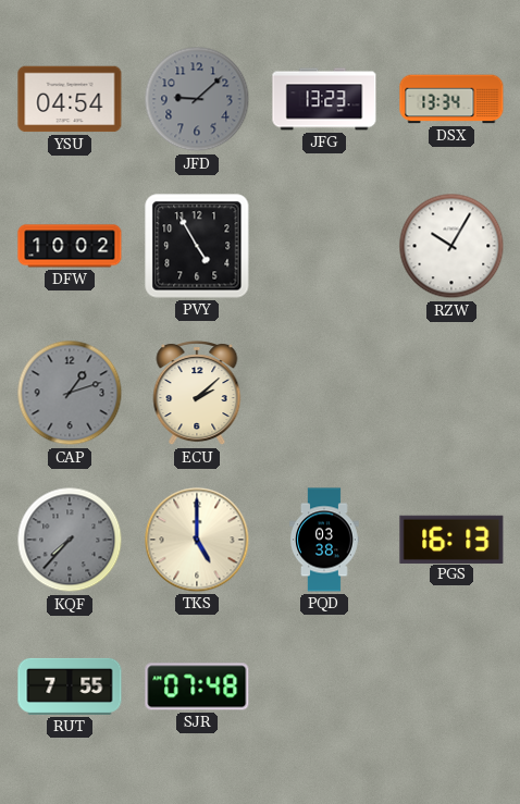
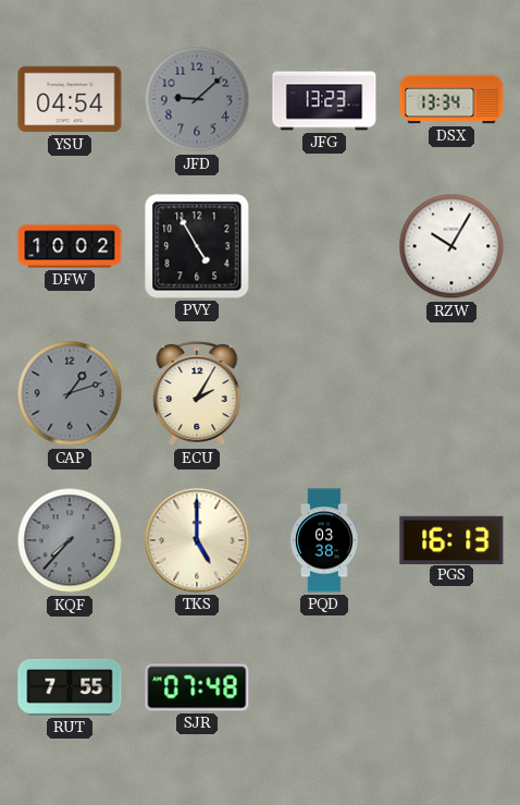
ECU: 2:08 -> 2:05
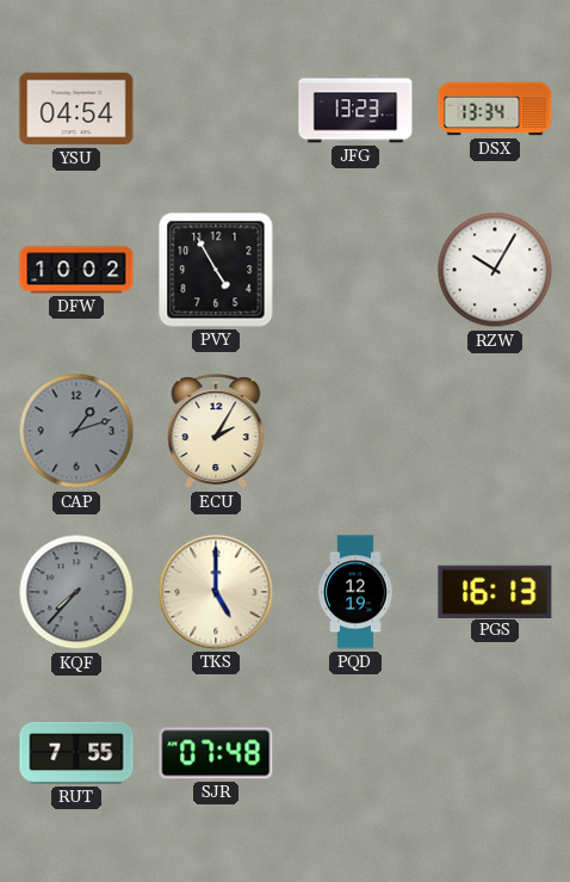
JFD: 9:08 -> none
PQD: 03:38 -> 12:19
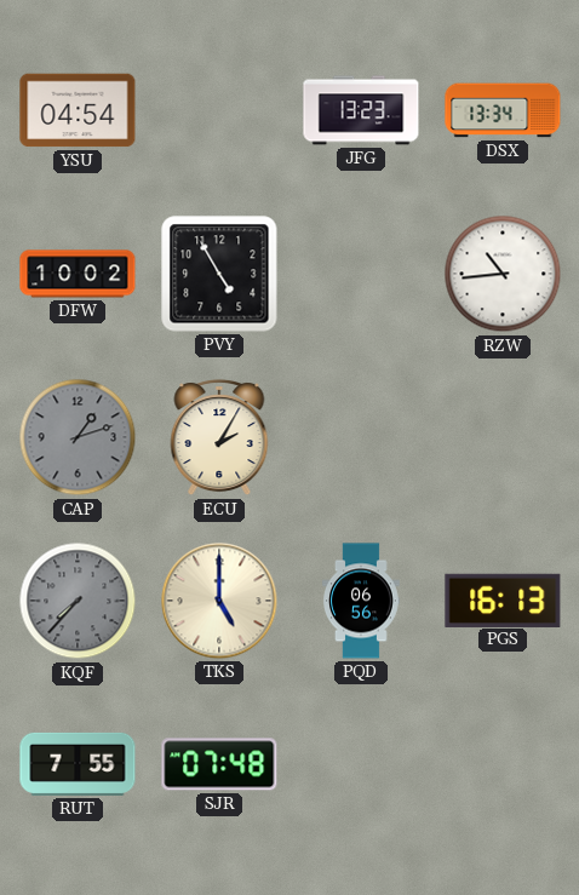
RZW: 10:05 -> 10:44
PQD: 12:19 -> 06:56
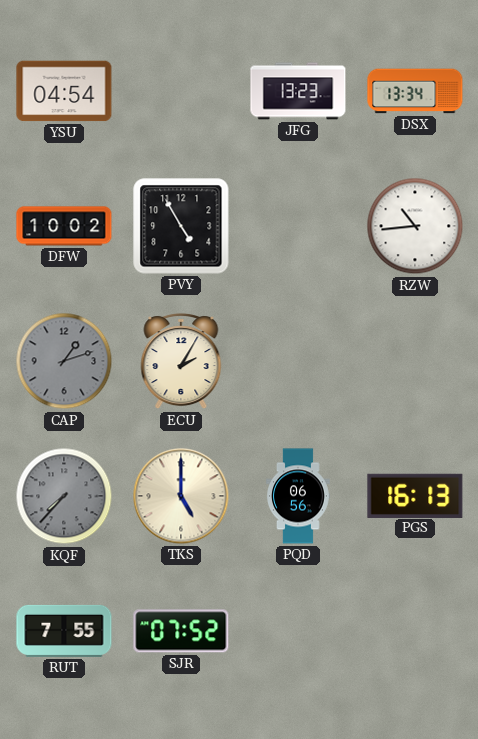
SJR: 07:48 -> 07:52
